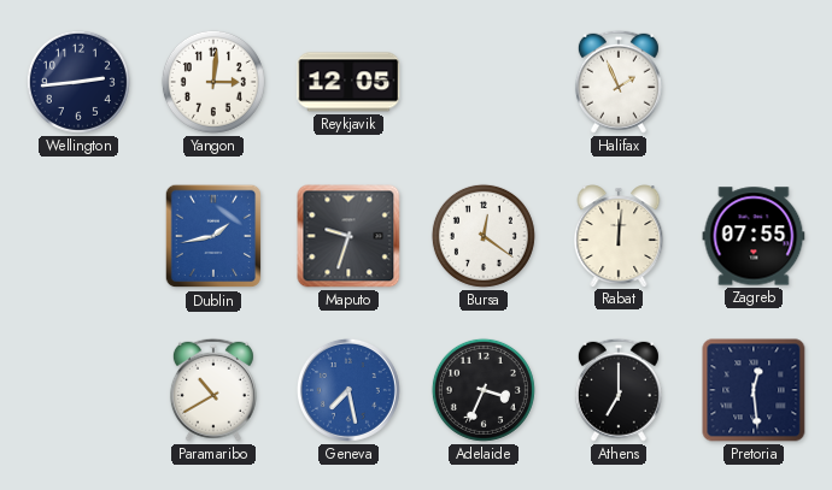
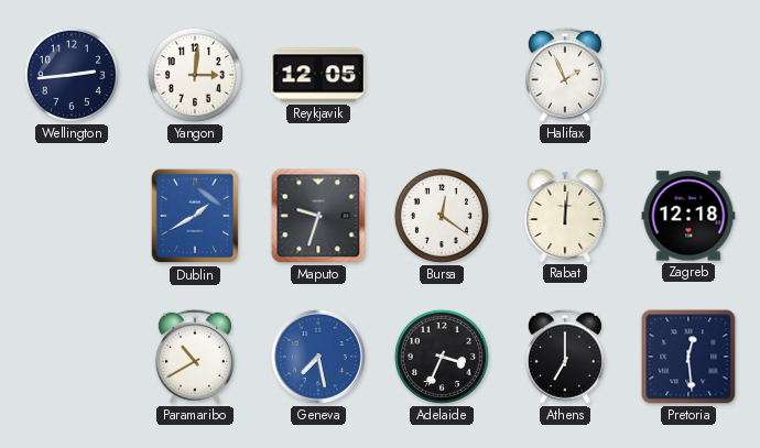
Dublin: 1:43 -> 1:40
Zagreb: 07:55 -> 12:18
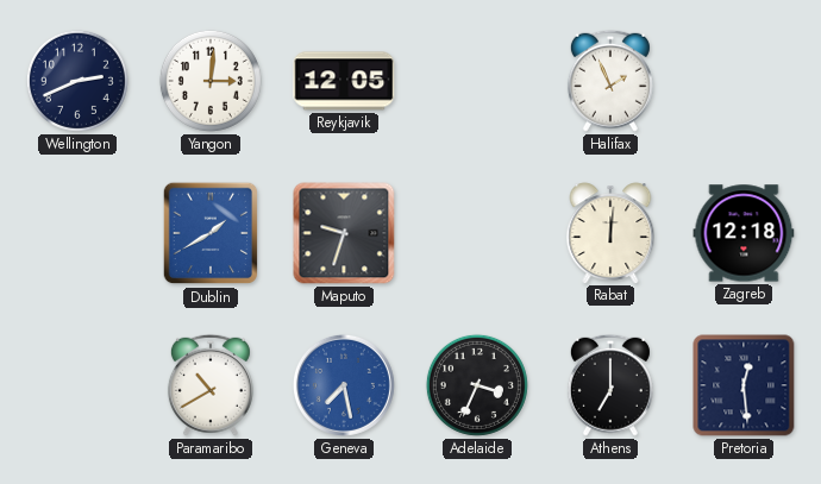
Wellington: 2:44 -> 2:41
Bursa: 12:21 -> none
